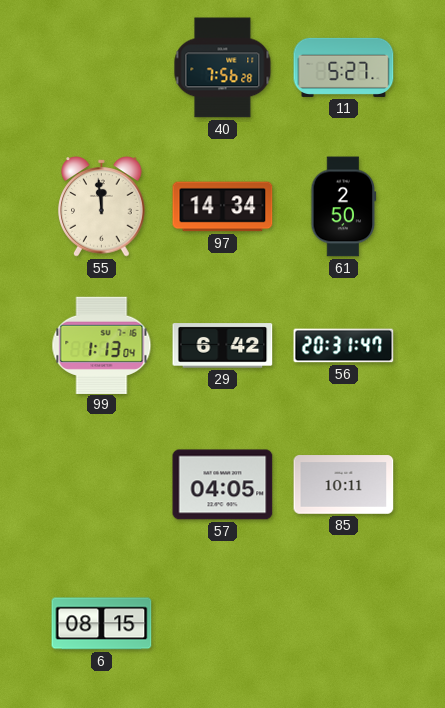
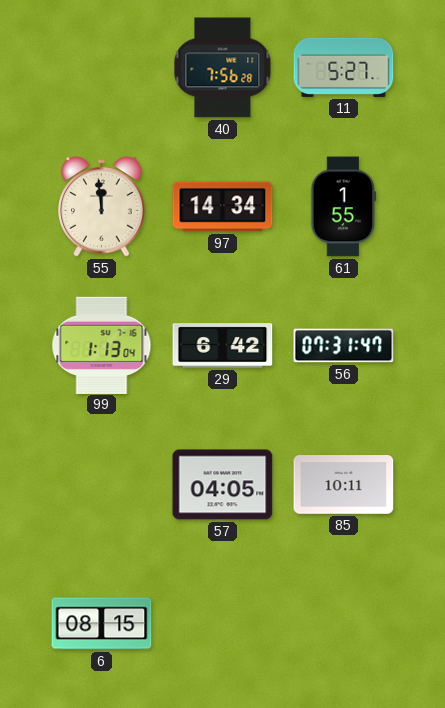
61: 2:50 -> 1:55
56: 20:31 -> 07:31
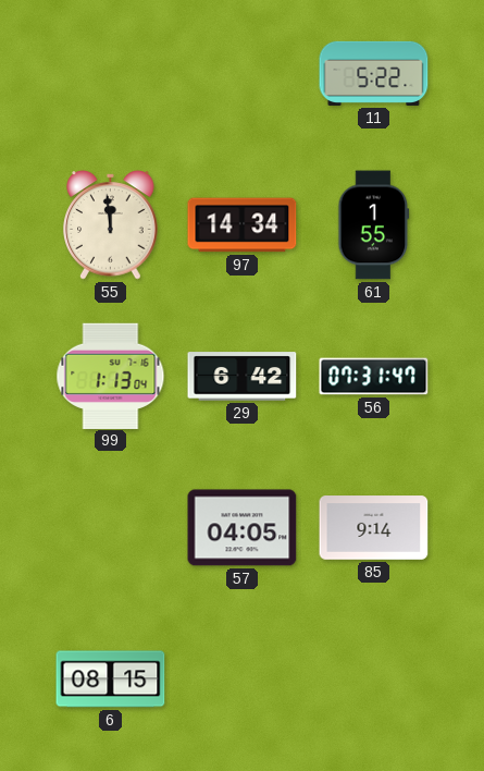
40: 7:56 -> none
11: 5:27 -> 5:22
85: 10:11 -> 9:14
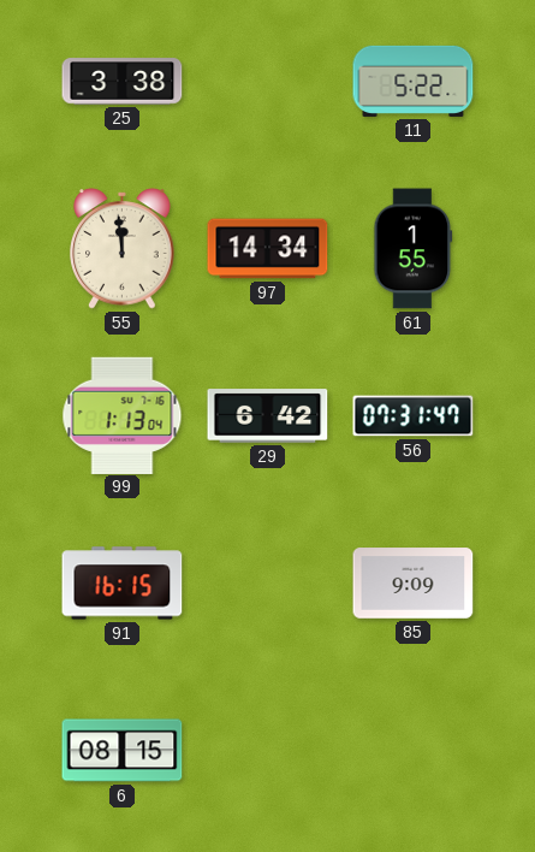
25: none -> 3:38
91: none -> 16:15
57: 04:05 -> none
85: 9:14 -> 9:09
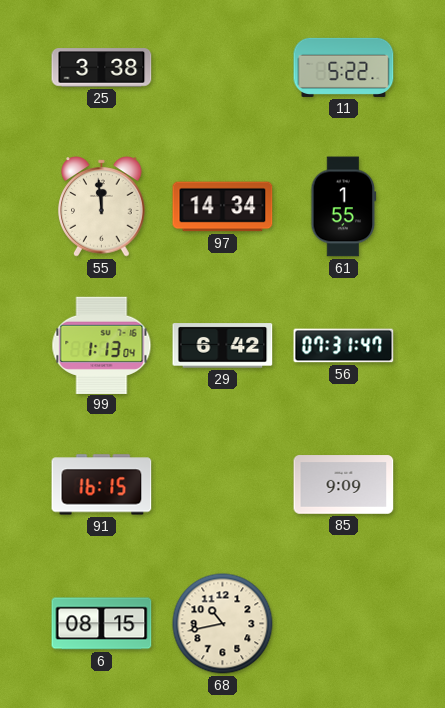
68: none -> 10:43
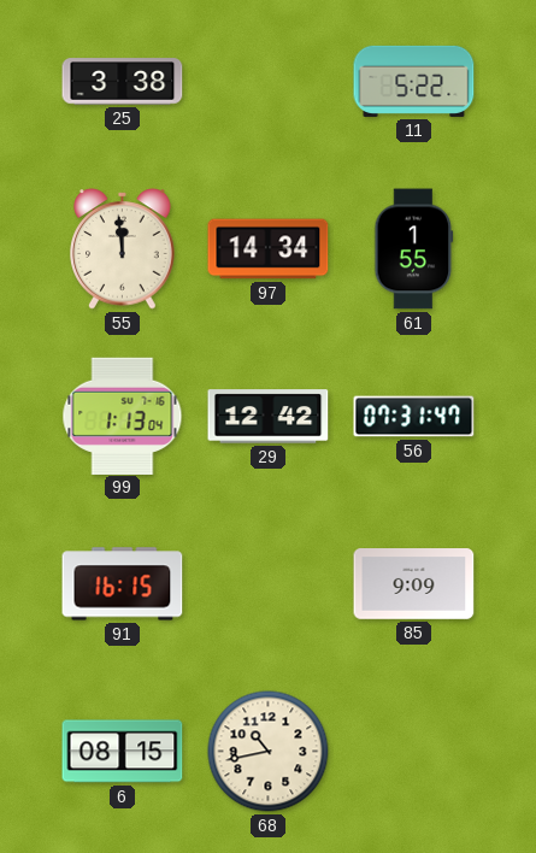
29: 6:42 -> 12:42
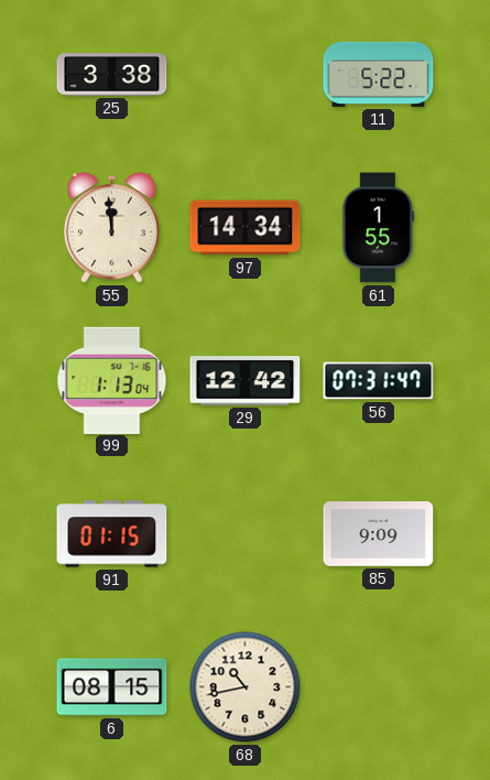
91: 16:15 -> 01:15
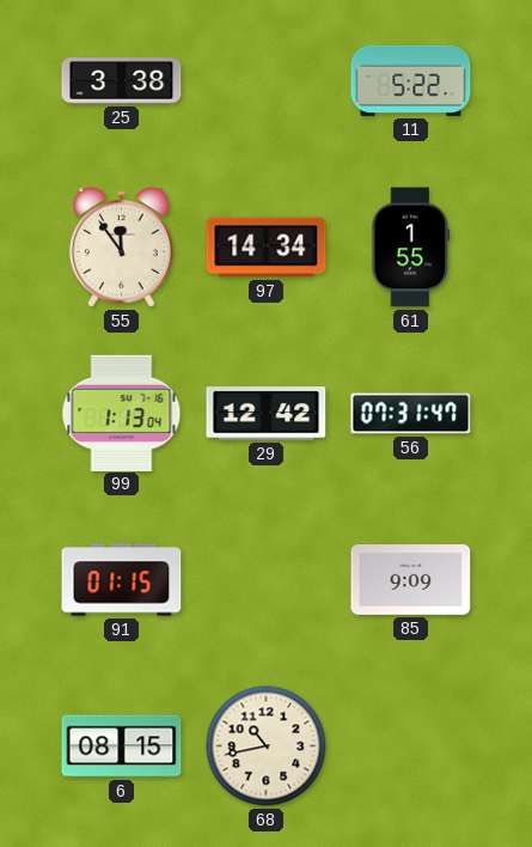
55: 11:59 -> 11:54
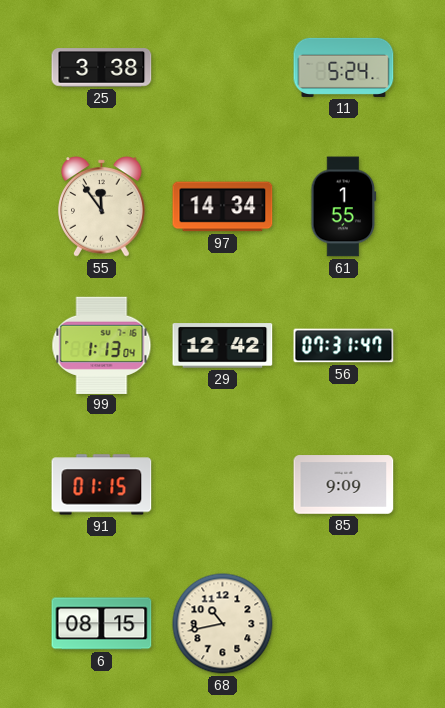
11: 5:22 -> 5:24
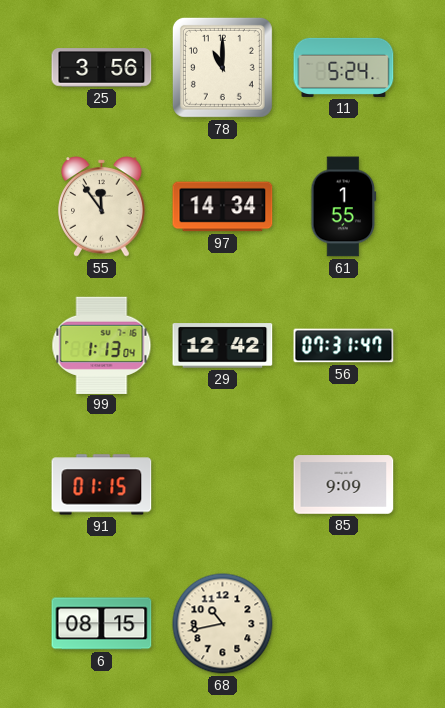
25: 3:38 -> 3:56
78: none -> 11:00
